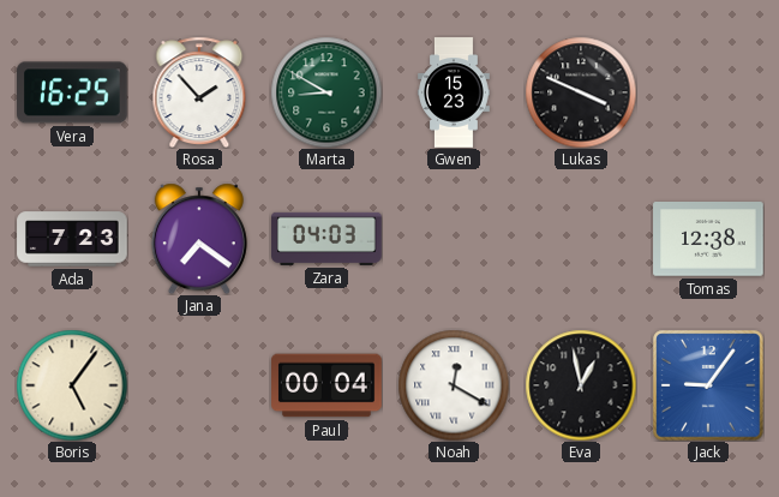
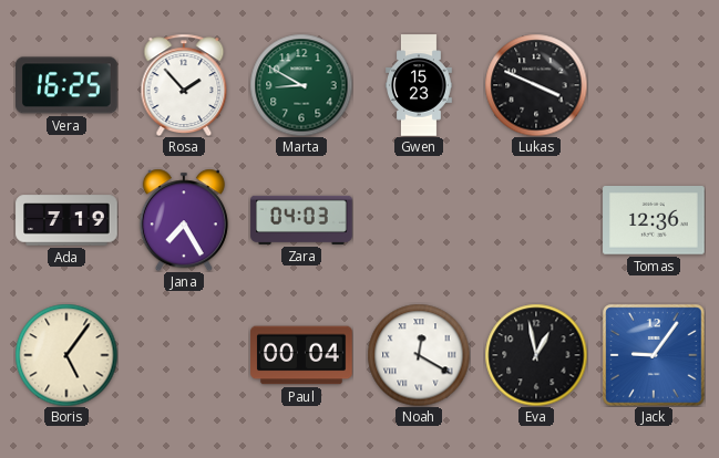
Ada: 7:23 -> 7:19
Jana: 7:21 -> 7:25
Tomas: 12:38 -> 12:36
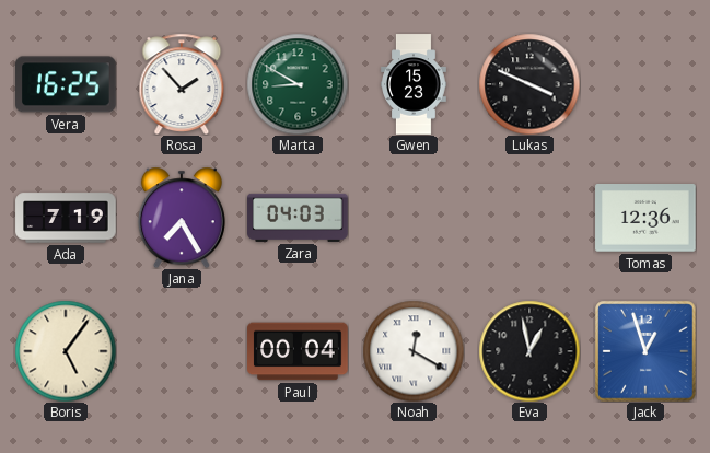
Jack: 9:06 -> 12:57
